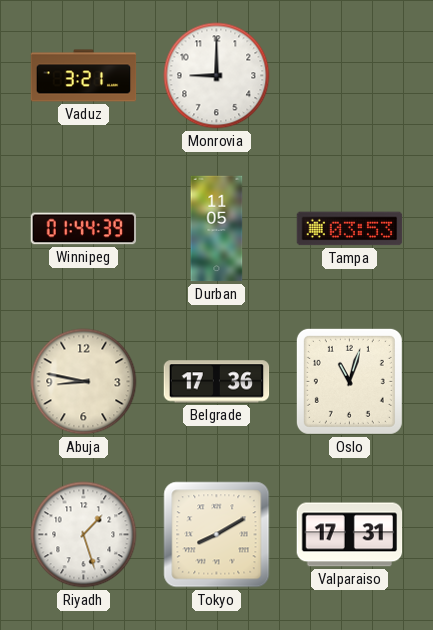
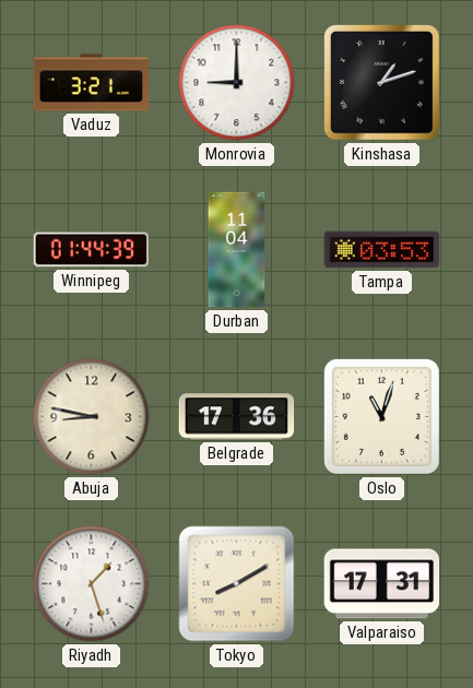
Kinshasa: none -> 1:12
Durban: 11:05 -> 11:04
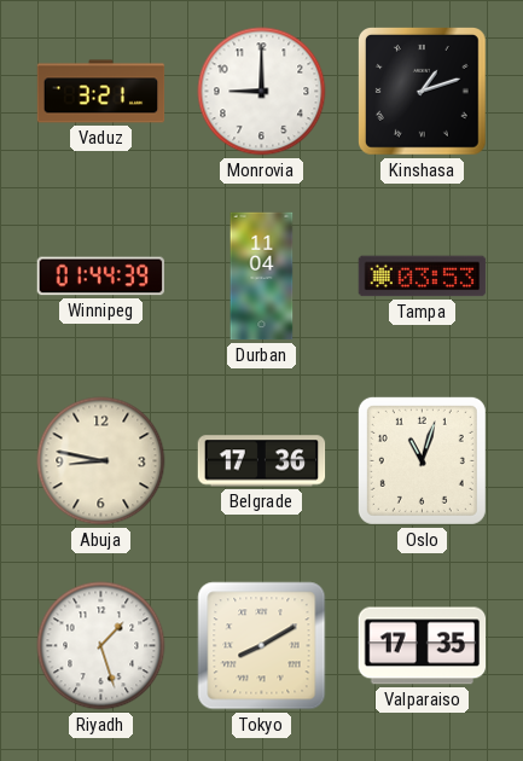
Valparaiso: 17:31 -> 17:35
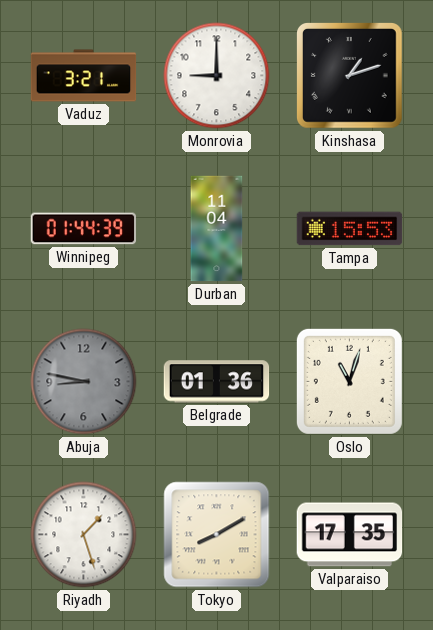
Tampa: 03:53 -> 15:53
Abuja dial: cream -> grey
Belgrade: 17:36 -> 01:36
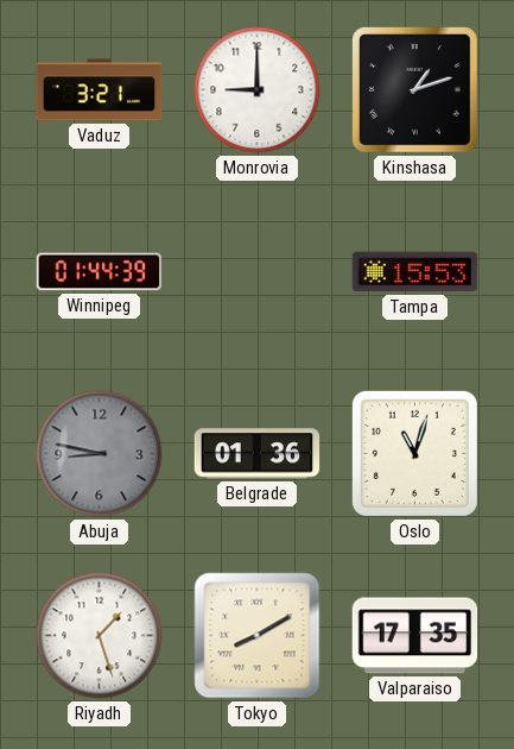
Durban: 11:04 -> none
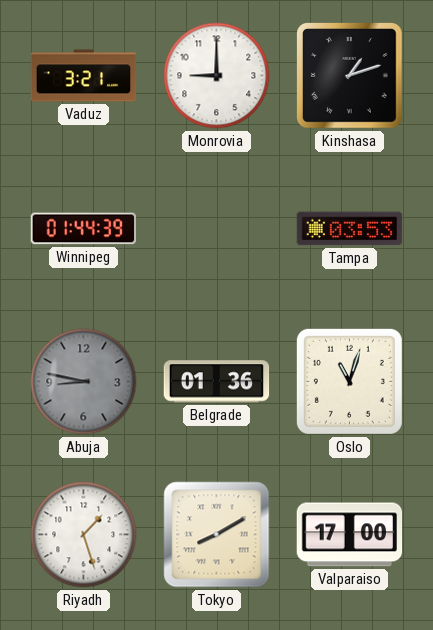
Tampa: 15:53 -> 03:53
Valparaiso: 17:35 -> 17:00
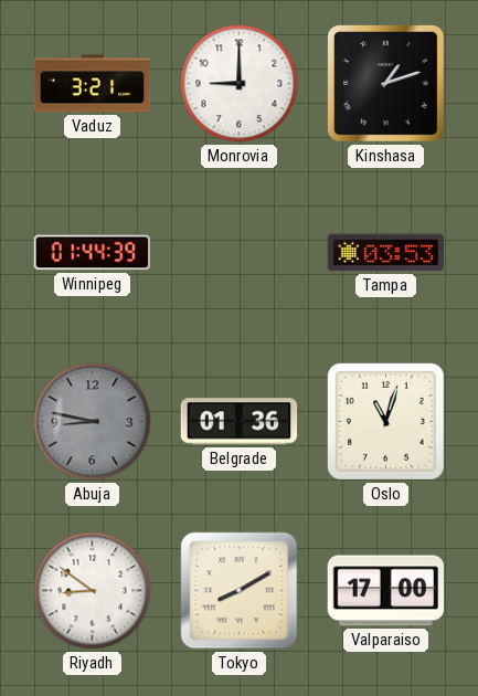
Riyadh: 1:27 -> 8:51
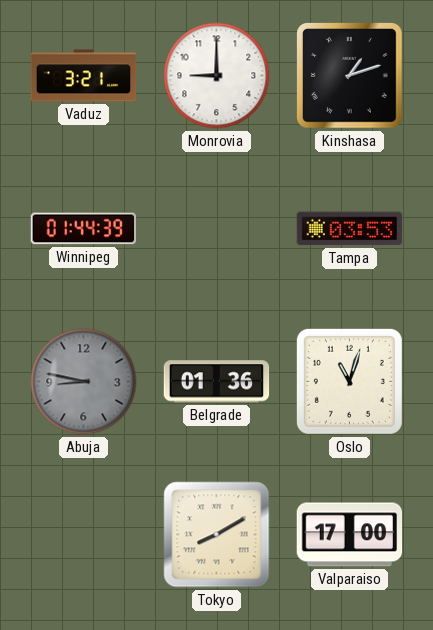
Riyadh: 8:51 -> none
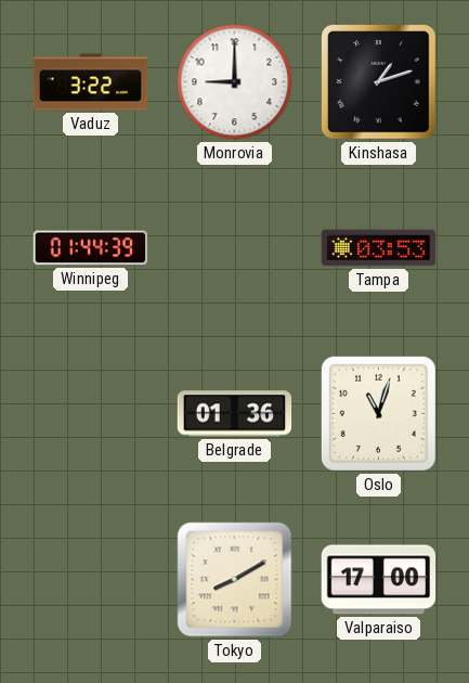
Vaduz: 3:21 -> 3:22
Abuja: 8:47 -> none
